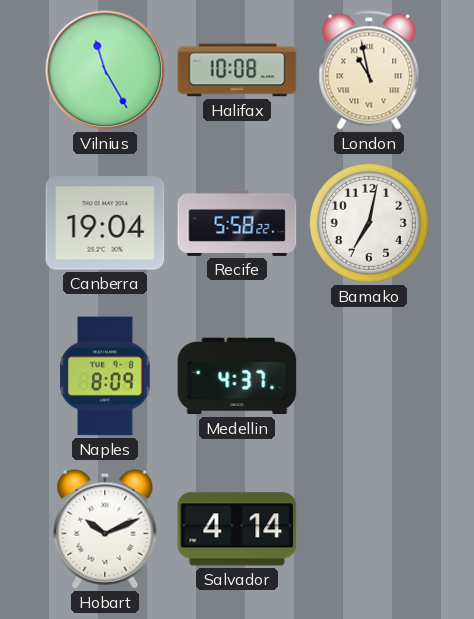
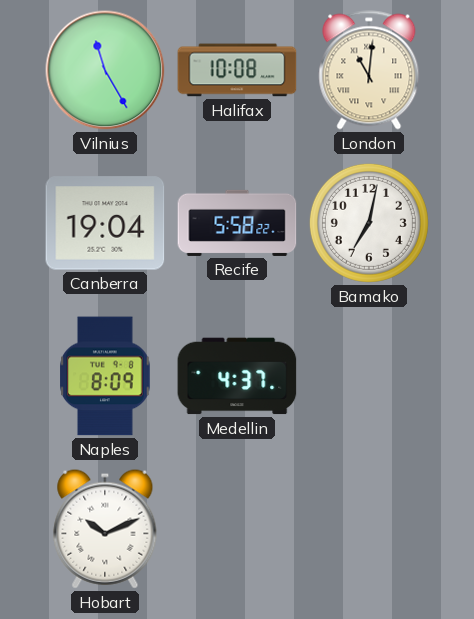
London: 10:58 -> 11:01
Salvador: 4:14 -> none
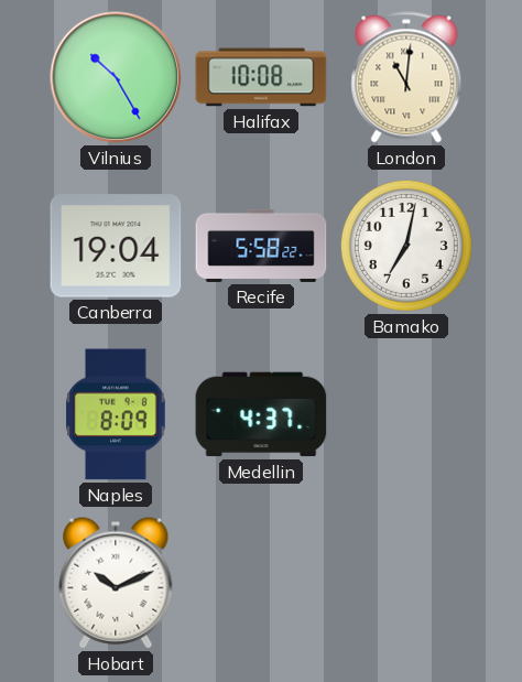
Vilnius: 11:25 -> 10:25
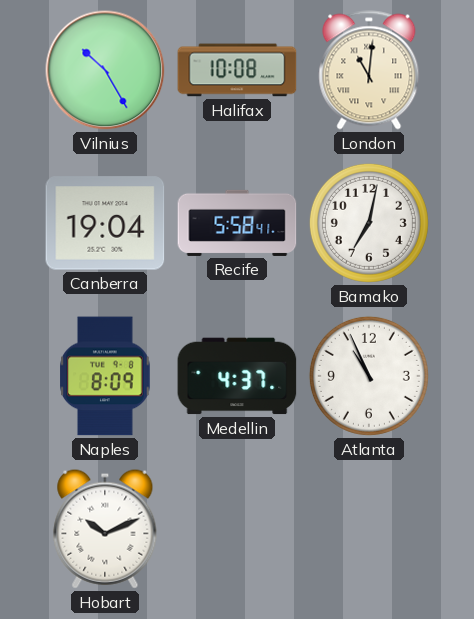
Recife: 5:58:22 -> 5:58:41
Atlanta: none -> 10:56
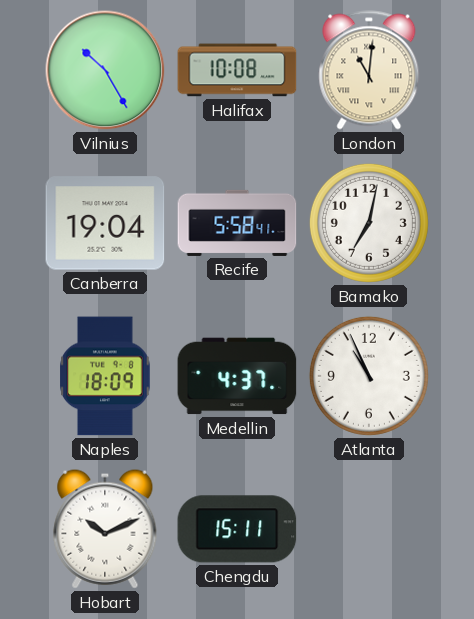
Naples: 8:09 -> 18:09
Chengdu: none -> 15:11
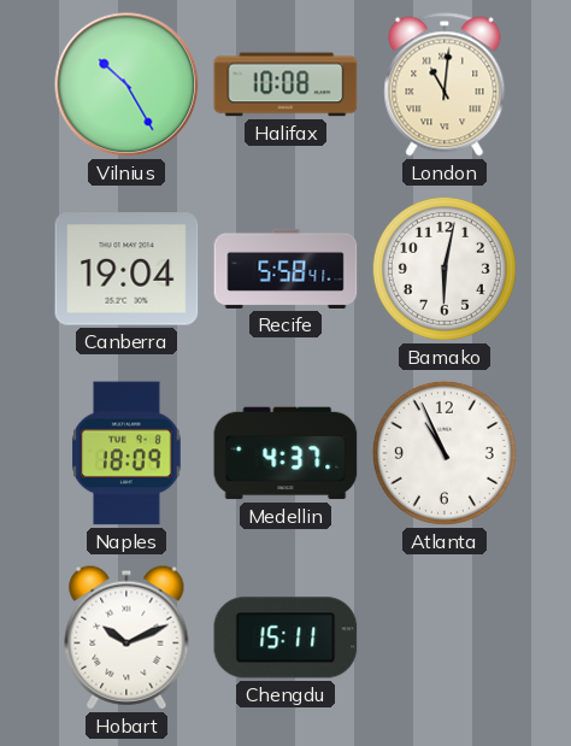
Bamako: 7:02 -> 6:02
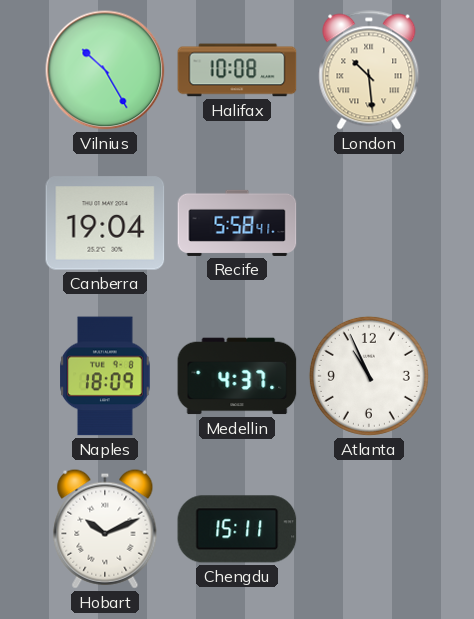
London: 11:01 -> 10:29
Bamako: 6:02 -> none
